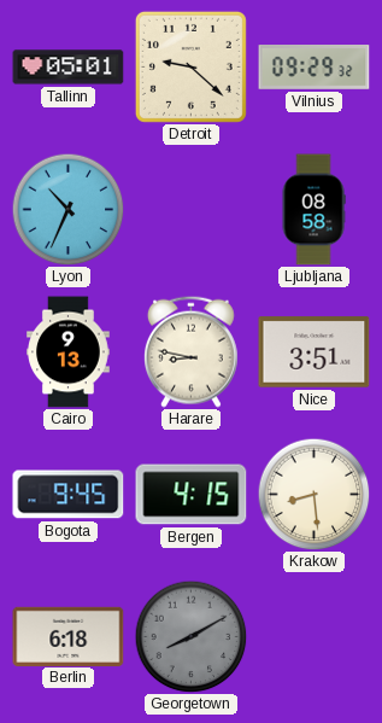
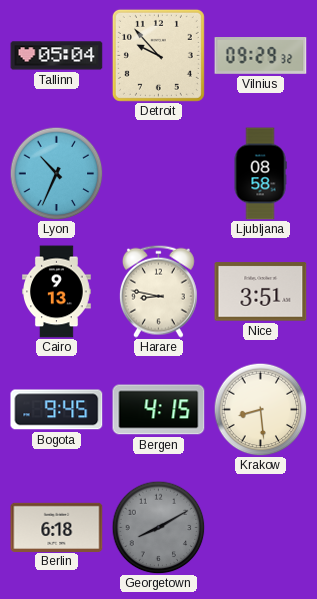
Tallinn: 05:01 -> 05:04
Detroit: 9:22 -> 9:53
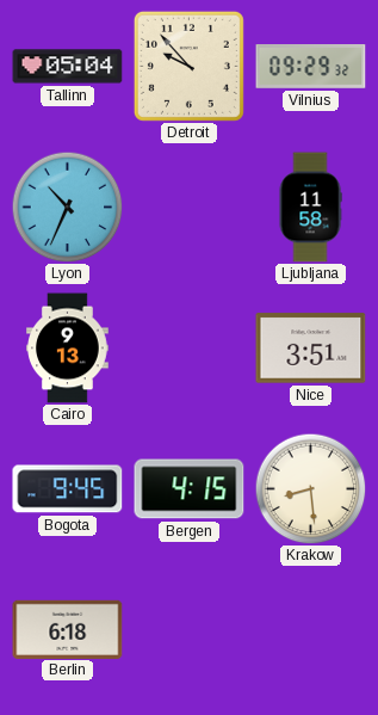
Ljubljana: 08:58 -> 11:58
Harare: 8:47 -> none
Georgetown: 8:10 -> none
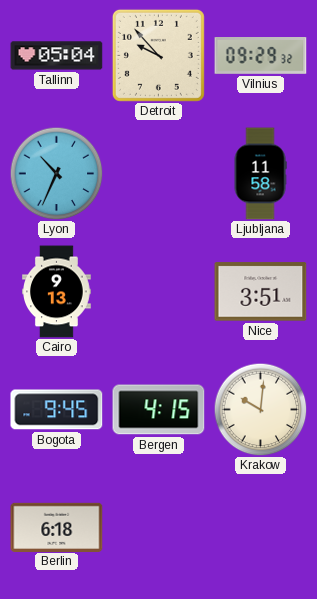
Krakow: 8:29 -> 10:01
